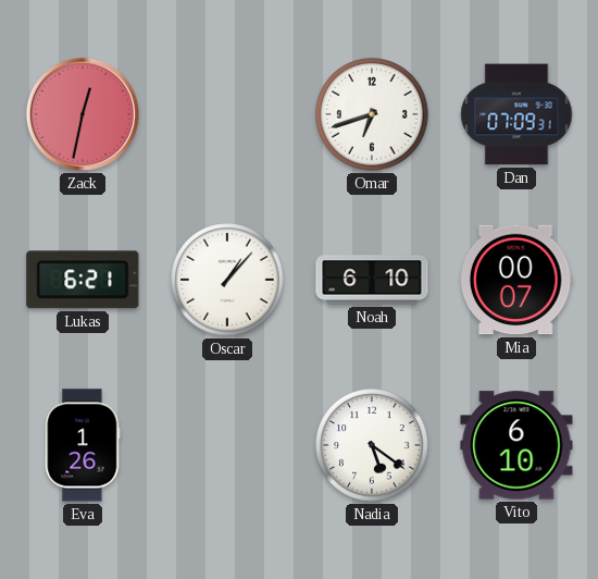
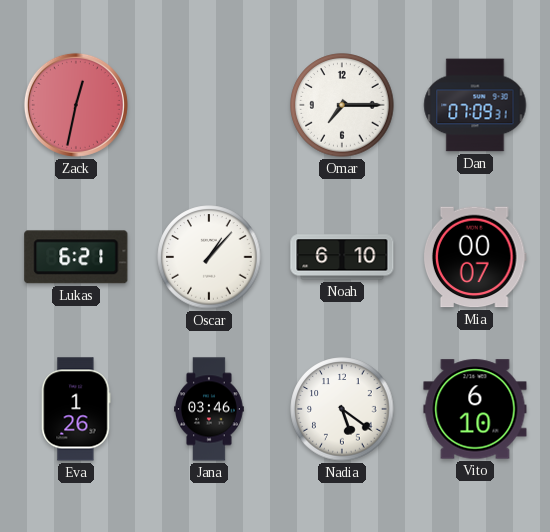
Omar: 6:42 -> 7:15
Jana: none -> 03:46
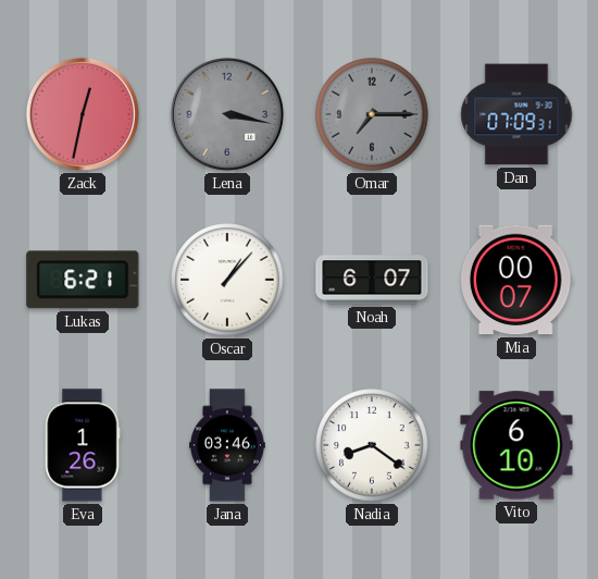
Lena: none -> 3:17
Omar dial: white -> grey
Noah: 6:10 -> 6:07
Nadia: 5:21 -> 8:21
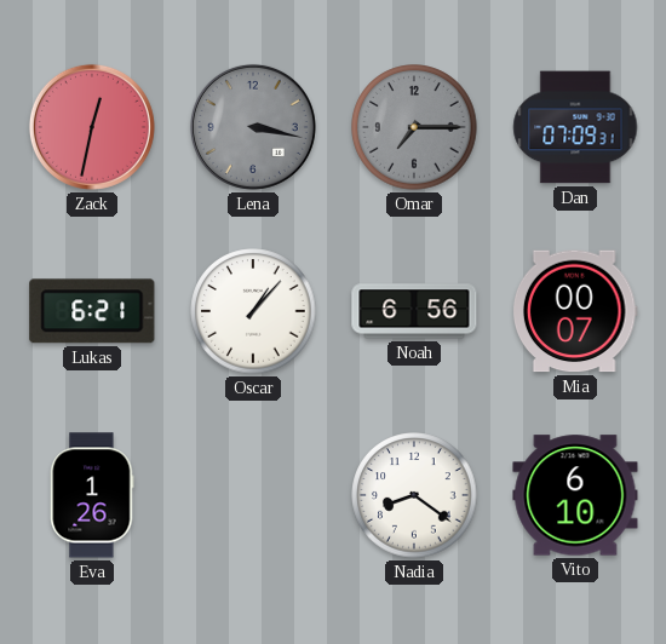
Noah: 6:07 -> 6:56
Jana: 03:46 -> none
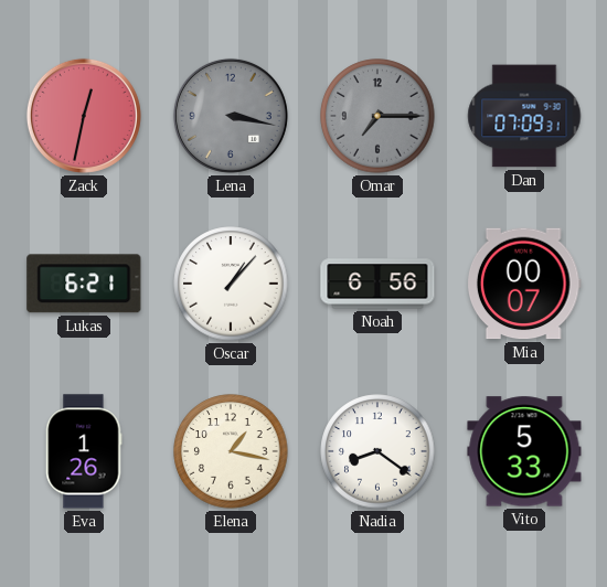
Elena: none -> 1:17
Vito: 6:10 -> 5:33
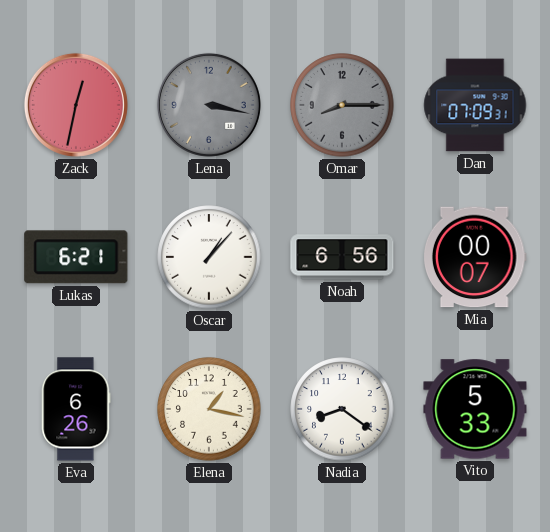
Omar: 7:15 -> 8:15
Eva: 1:26 -> 6:26
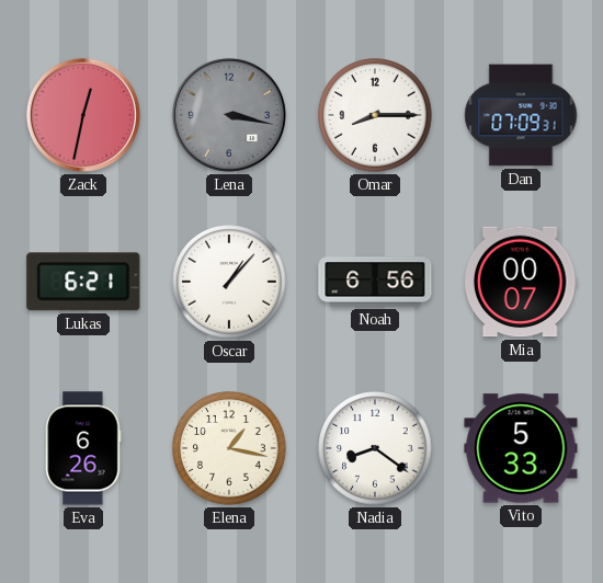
Omar dial: grey -> white
